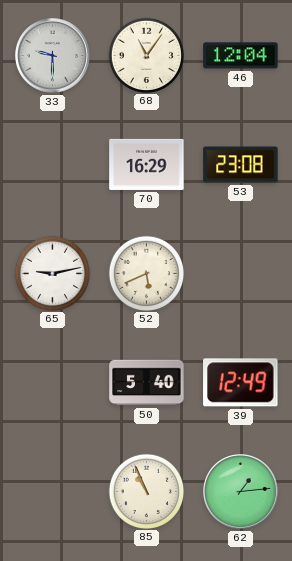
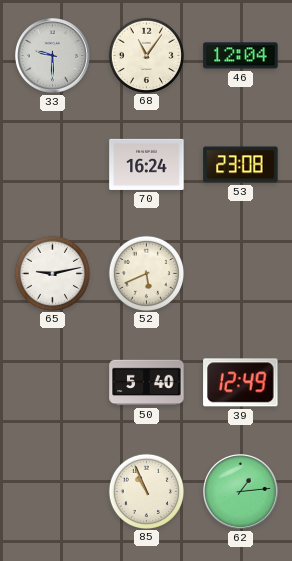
70: 16:29 -> 16:24
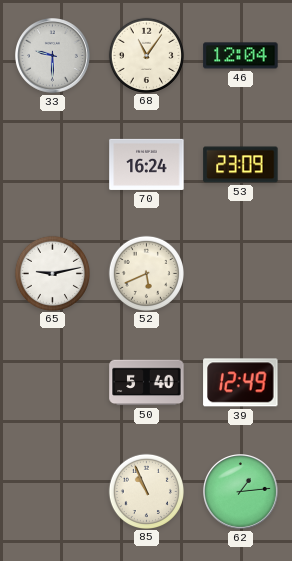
53: 23:08 -> 23:09
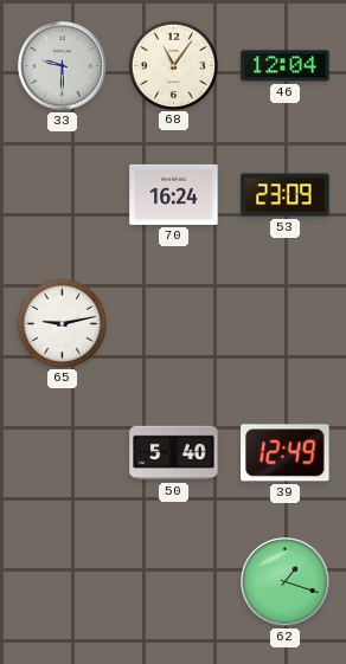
52: 5:41 -> none
85: 10:56 -> none
62: 1:14 -> 1:18
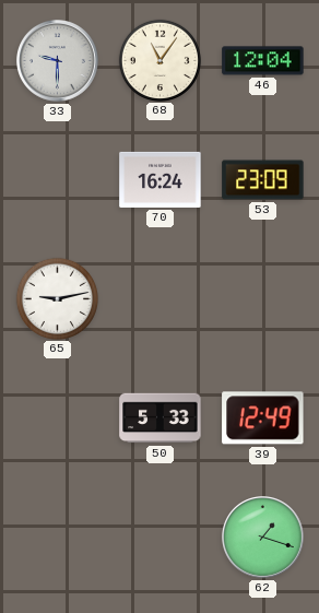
50: 5:40 -> 5:33
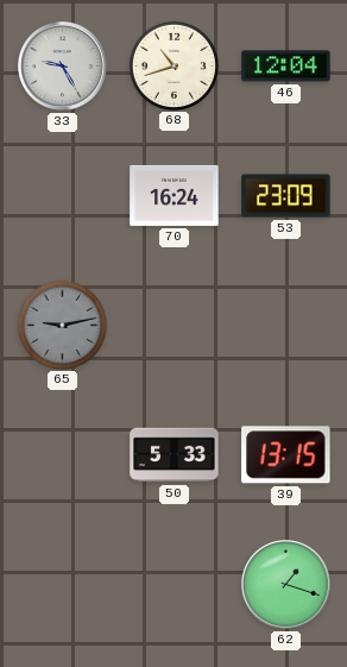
33: 9:30 -> 9:25
68: 11:06 -> 10:42
65 dial: white -> grey
39: 12:49 -> 13:15
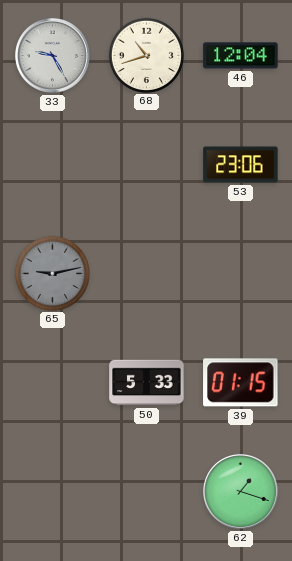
70: 16:24 -> none
53: 23:09 -> 23:06
39: 13:15 -> 01:15
